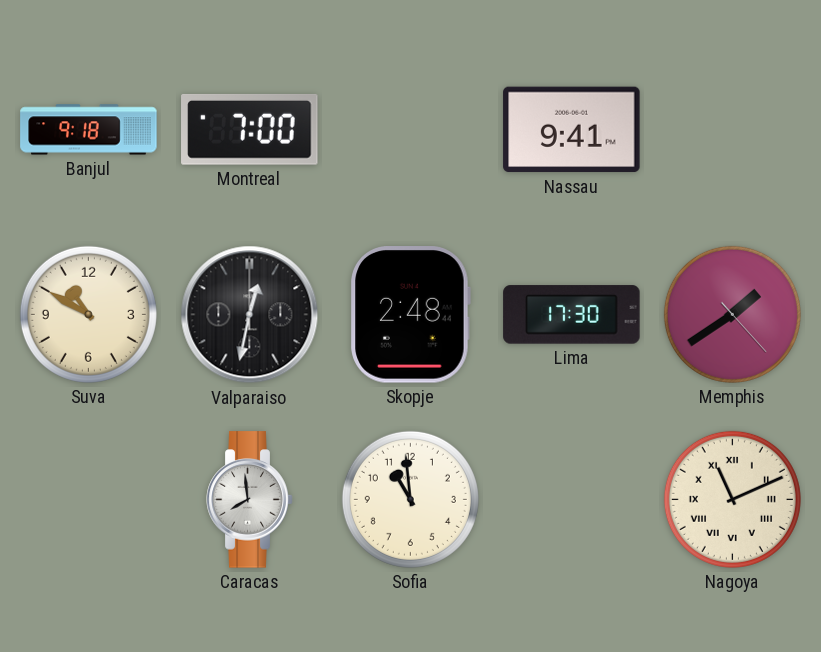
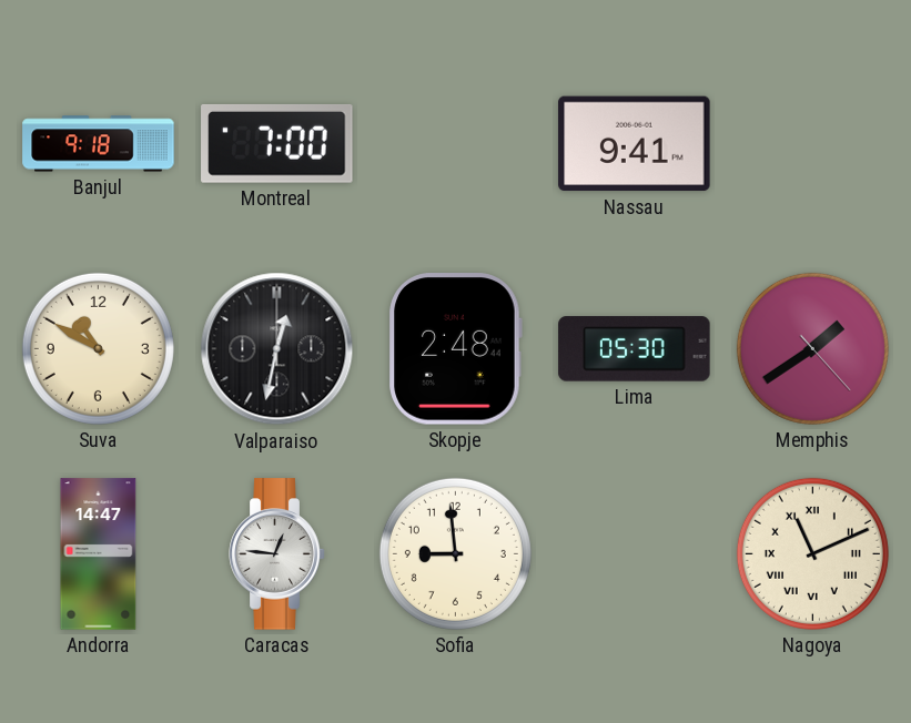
Lima: 17:30 -> 05:30
Andorra: none -> 14:47
Caracas: 7:59 -> 12:46
Sofia: 10:59 -> 8:59
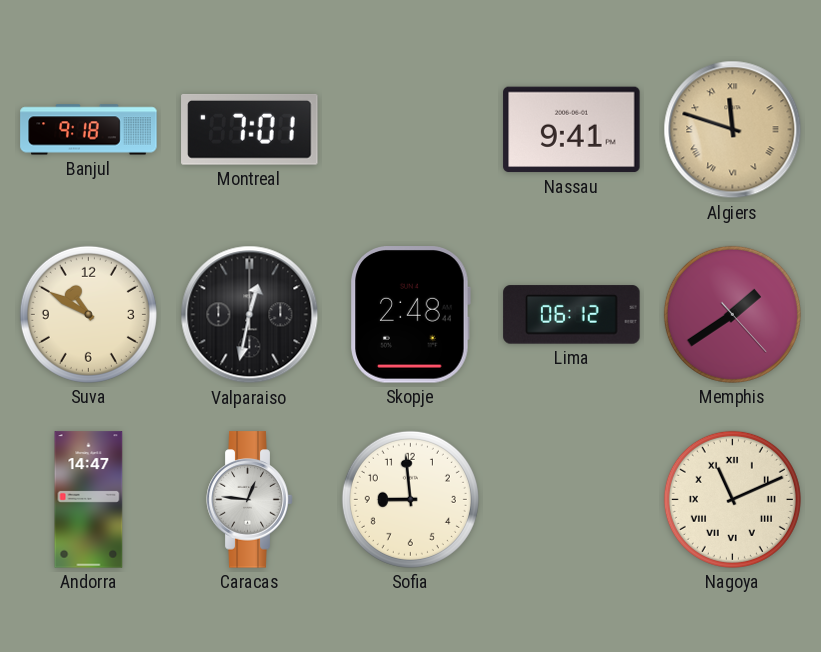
Montreal: 7:00 -> 7:01
Algiers: none -> 11:48
Lima: 05:30 -> 06:12
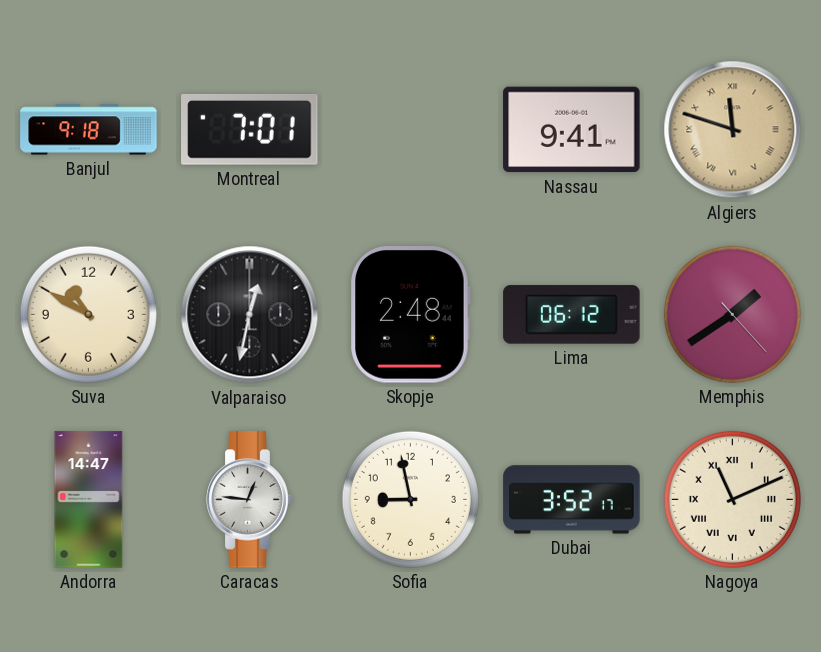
Sofia: 8:59 -> 8:58
Dubai: none -> 3:52
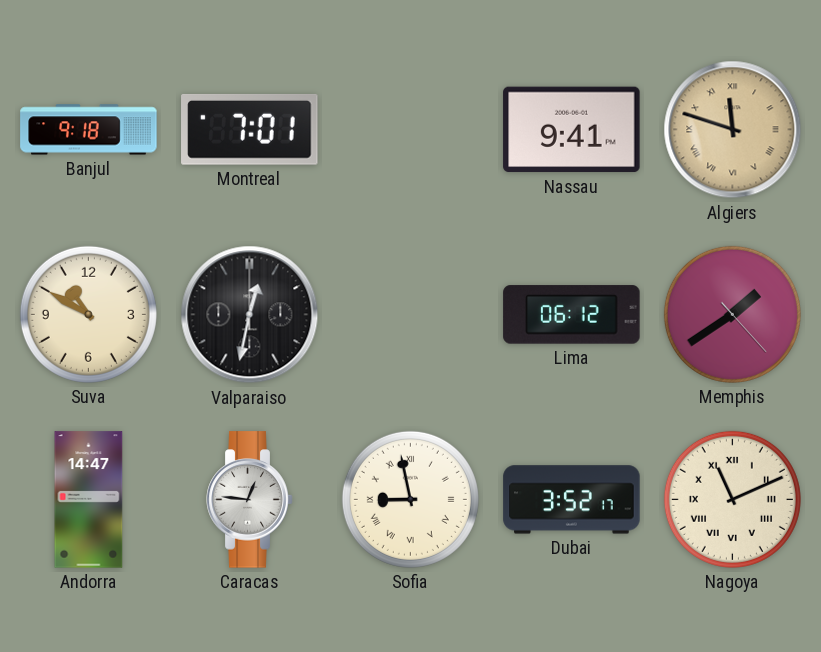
Skopje: 2:48 -> none
Sofia numerals: Arabic -> Roman
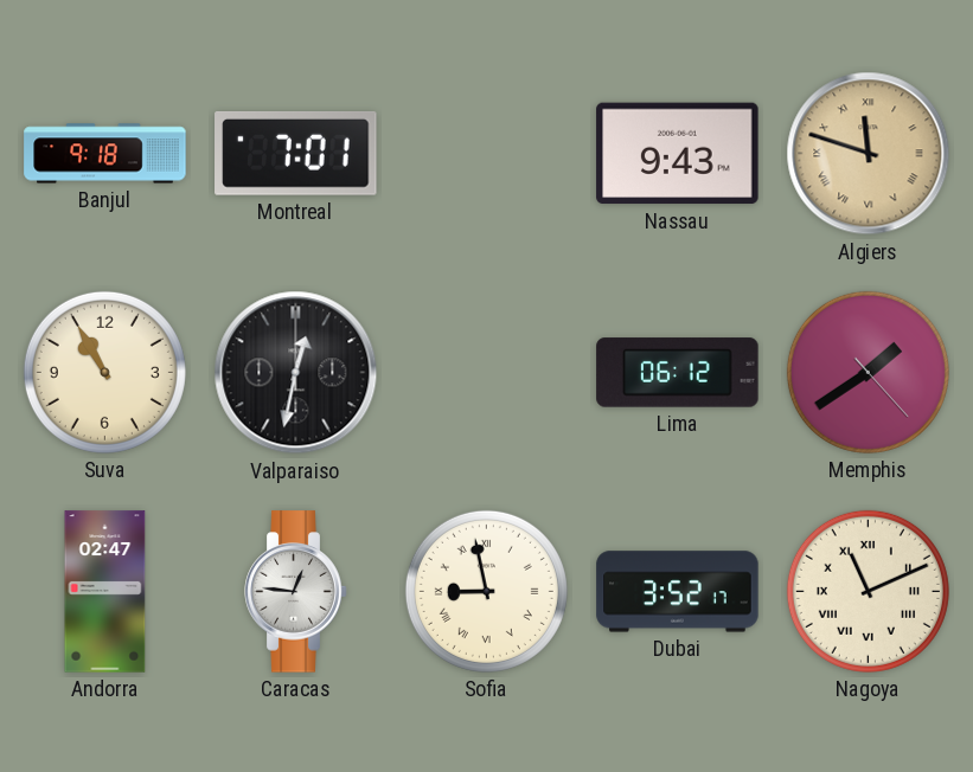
Nassau: 9:41 -> 9:43
Suva: 10:50 -> 10:55
Andorra: 14:47 -> 02:47
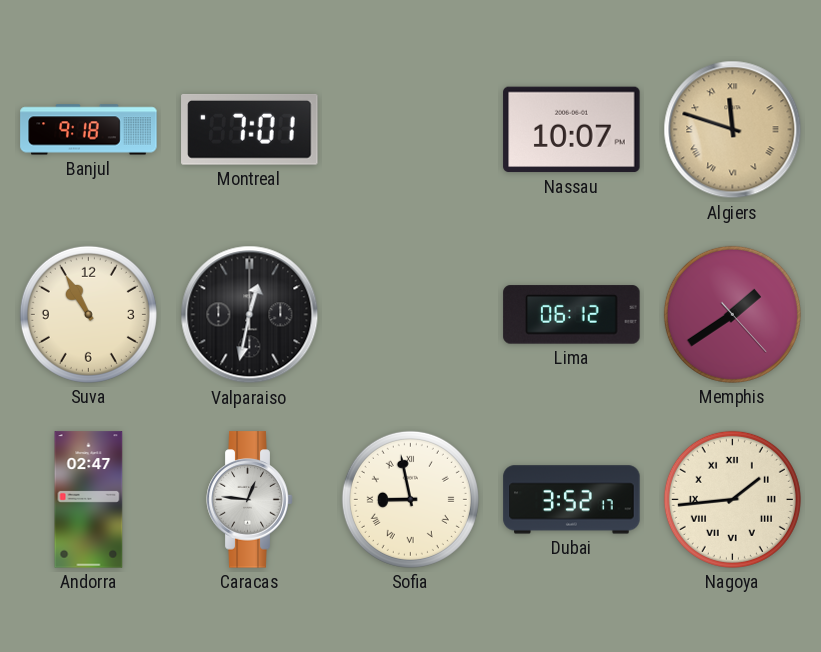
Nassau: 9:43 -> 10:07
Nagoya: 11:11 -> 1:44
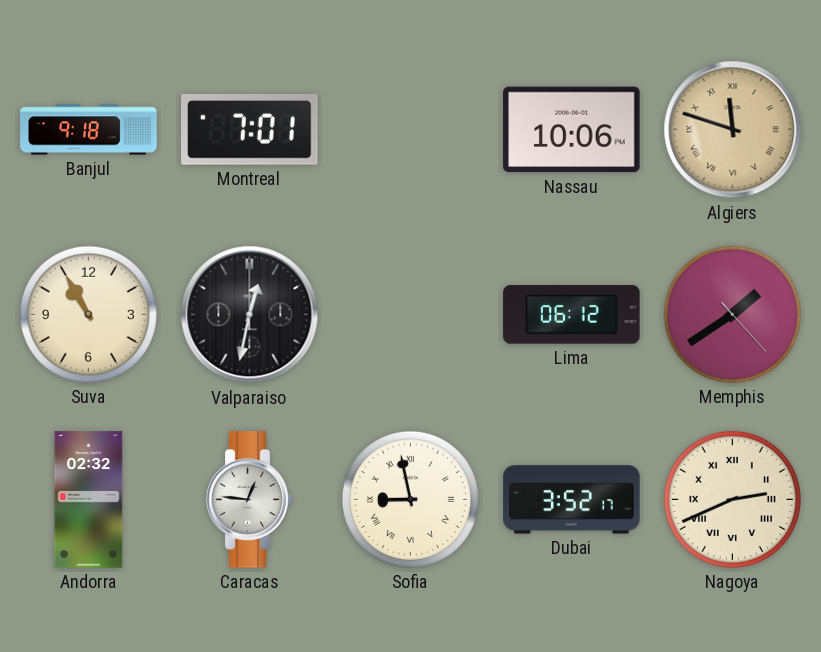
Nassau: 10:07 -> 10:06
Andorra: 02:47 -> 02:32
Nagoya: 1:44 -> 2:41
